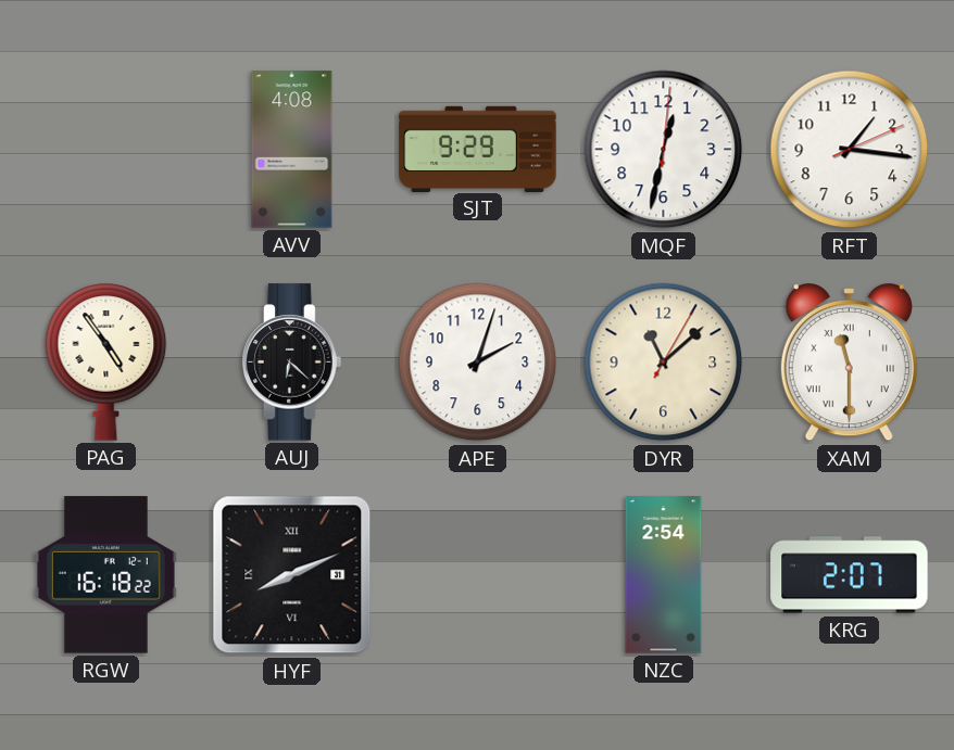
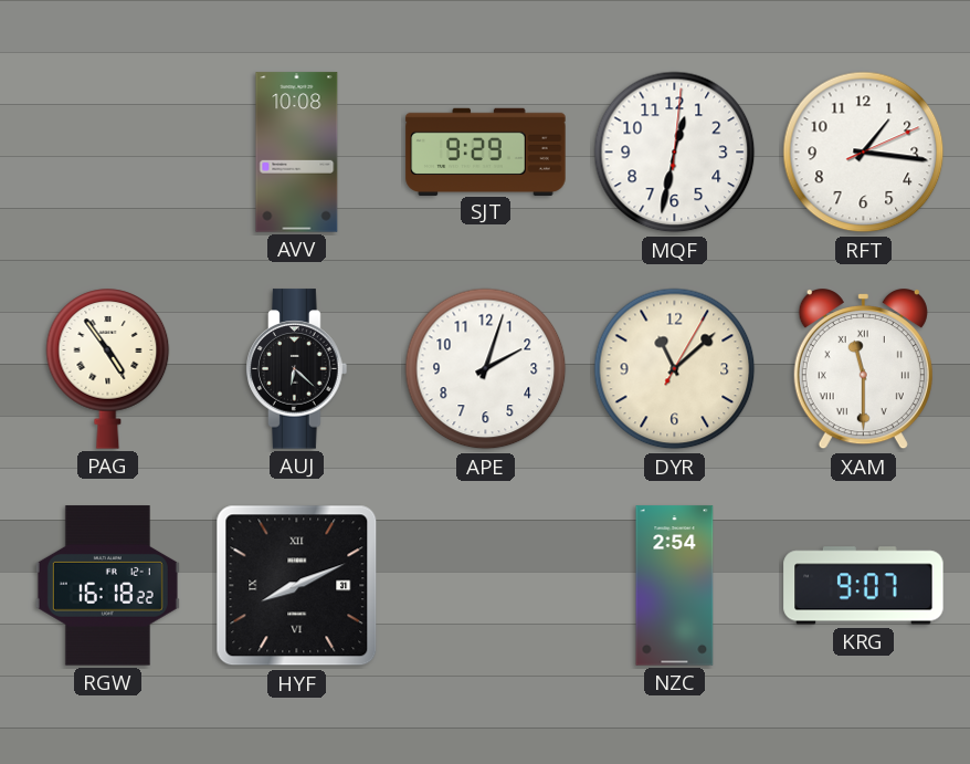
AVV: 4:08 -> 10:08
KRG: 2:07 -> 9:07
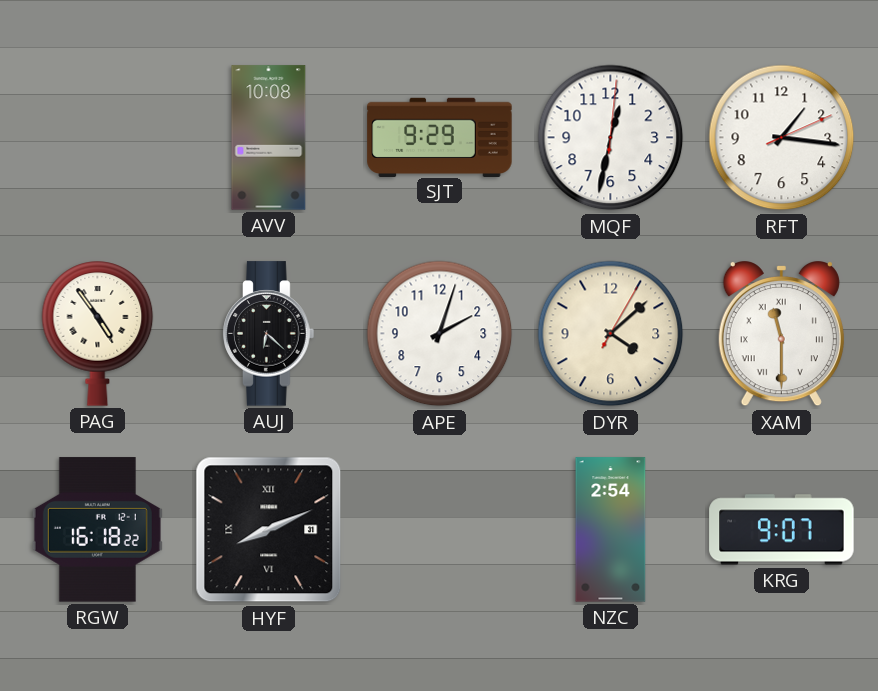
DYR: 11:08 -> 4:08
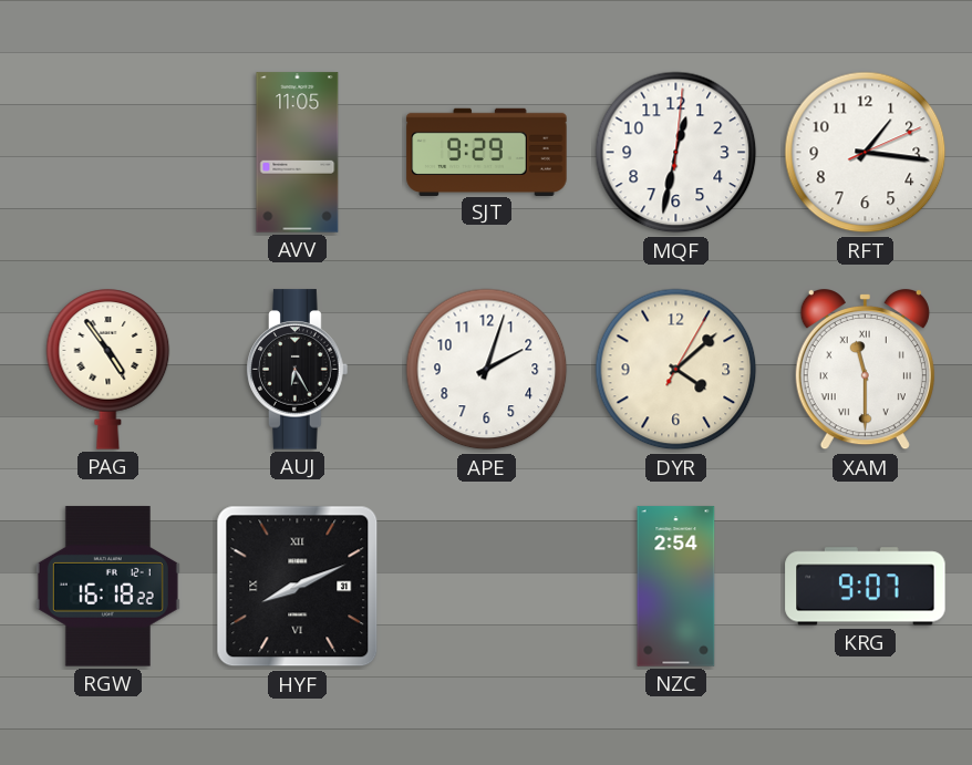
AVV: 10:08 -> 11:05
AUJ: 6:22 -> 6:25
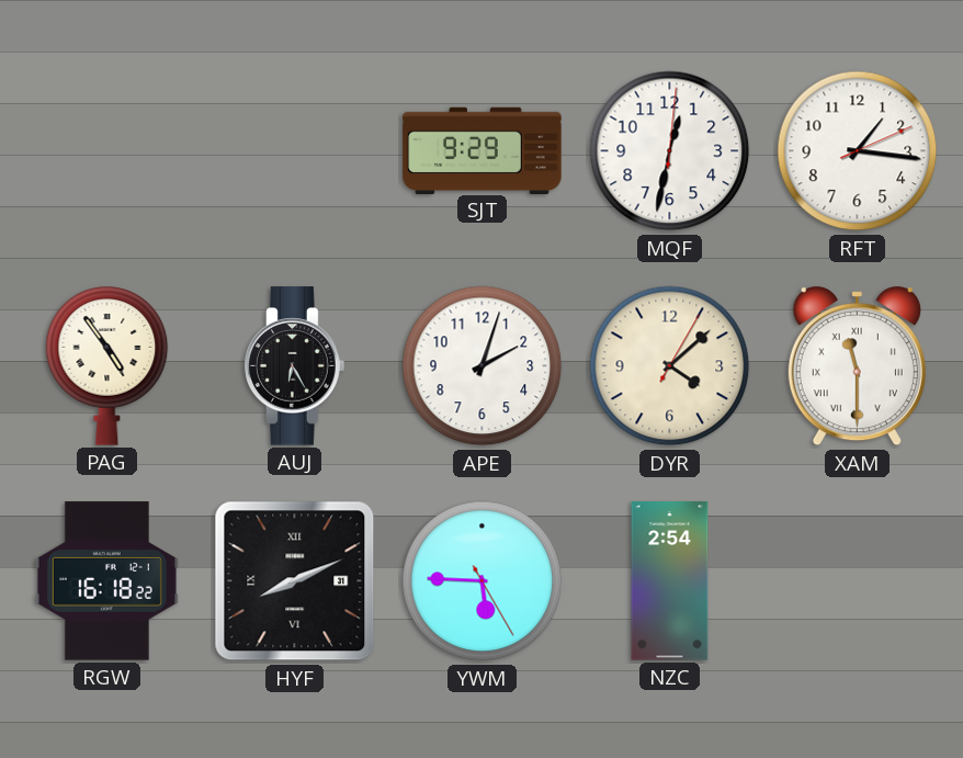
AVV: 11:05 -> none
YWM: none -> 5:45
KRG: 9:07 -> none
